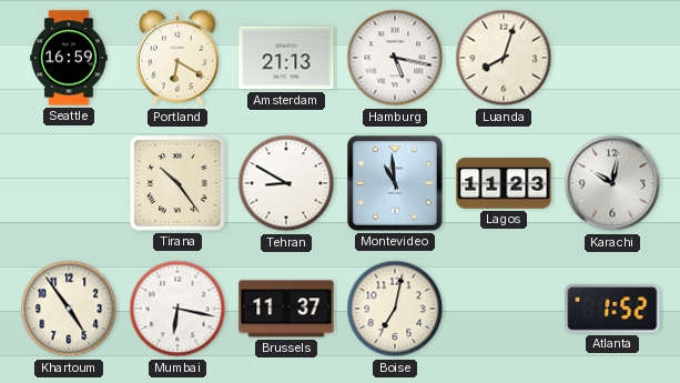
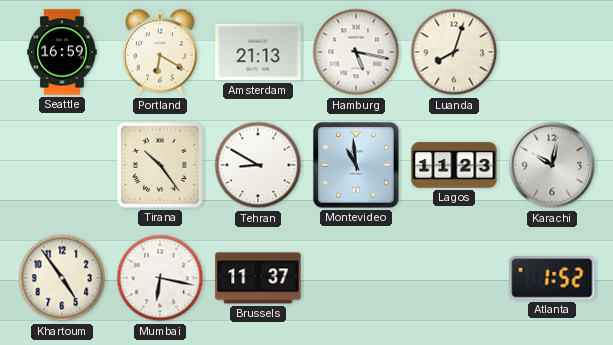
Boise: 7:02 -> none
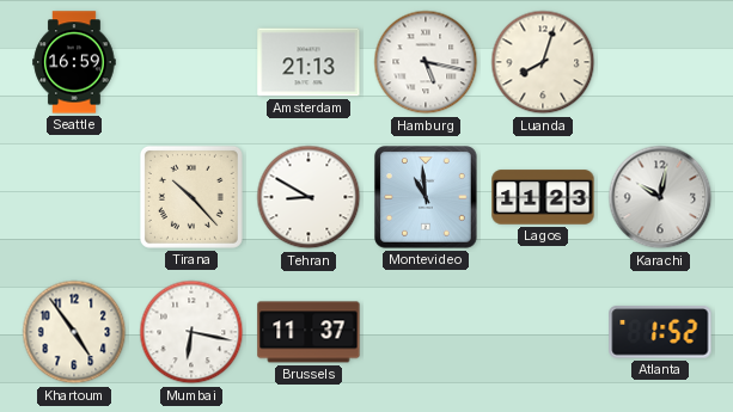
Portland: 6:20 -> none
Tirana: 10:24 -> 10:23
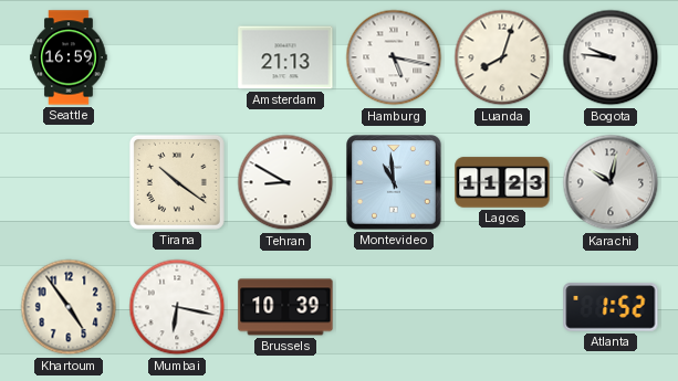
Bogota: none -> 9:46
Tirana: 10:23 -> 10:21
Brussels: 11:37 -> 10:39
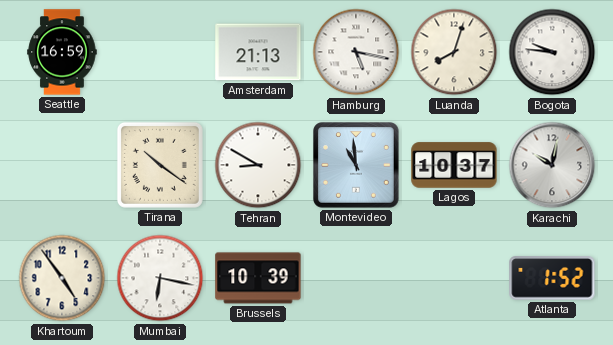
Lagos: 11:23 -> 10:37
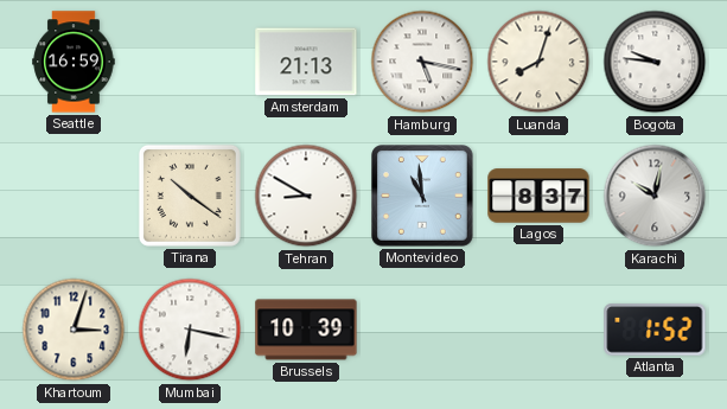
Lagos: 10:37 -> 8:37
Khartoum: 4:54 -> 3:03
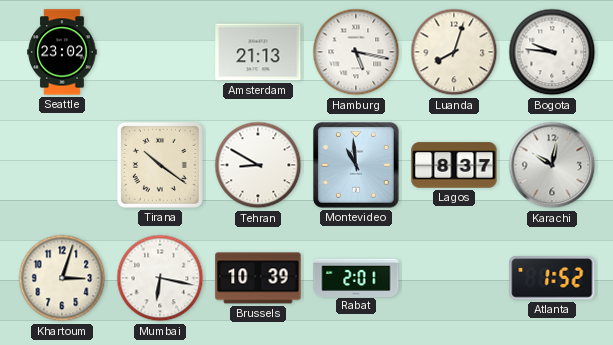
Seattle: 16:59 -> 23:02
Rabat: none -> 2:01
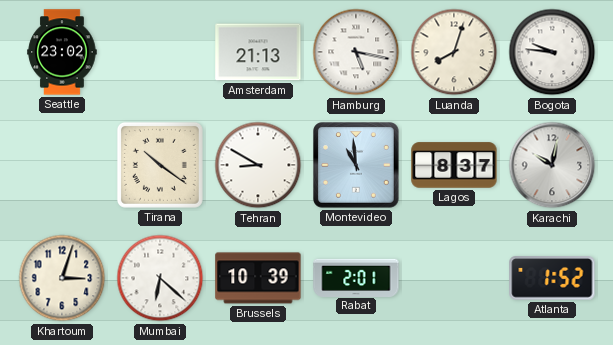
Mumbai: 6:17 -> 6:22
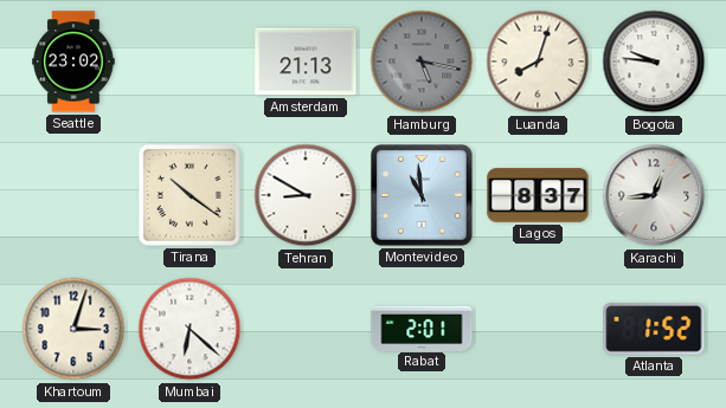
Hamburg dial: white -> grey
Karachi: 10:02 -> 12:44
Brussels: 10:39 -> none
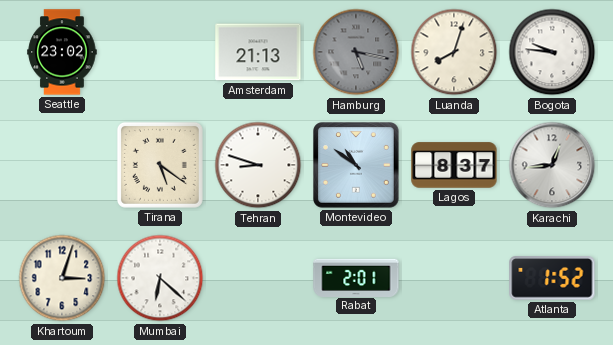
Tirana: 10:21 -> 5:21
Tehran: 8:50 -> 8:48
Montevideo: 10:59 -> 10:51
